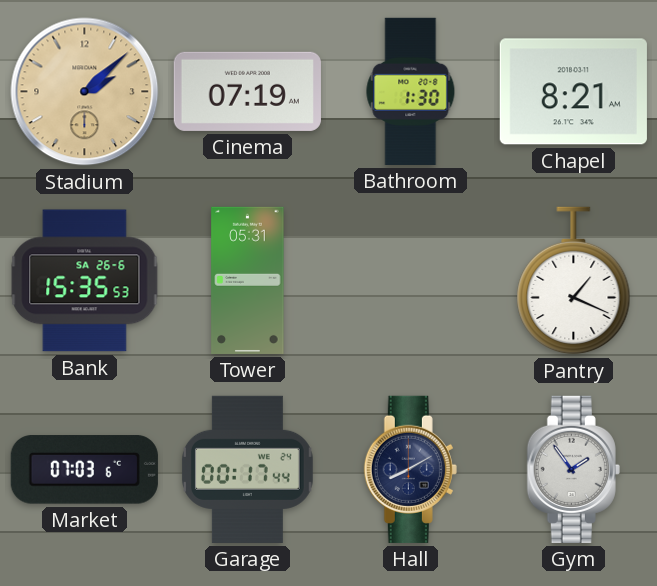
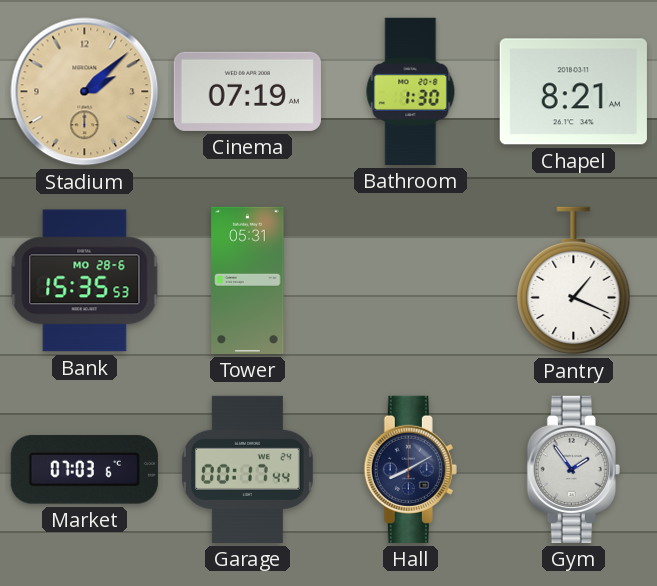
Bank date: SA 26-6 -> MO 28-6
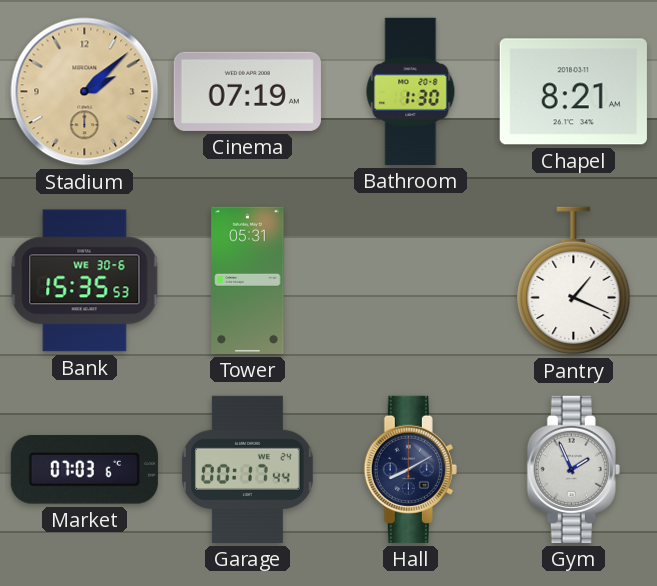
Bank date: MO 28-6 -> WE 30-6
Gym: 1:54 -> 1:56
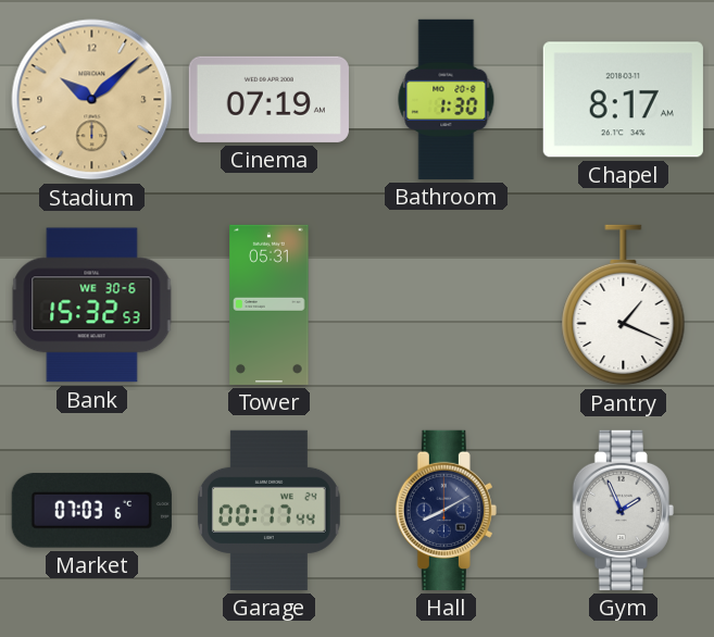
Stadium: 2:08 -> 10:08
Chapel: 8:21 -> 8:17
Bank: 15:35 -> 15:32
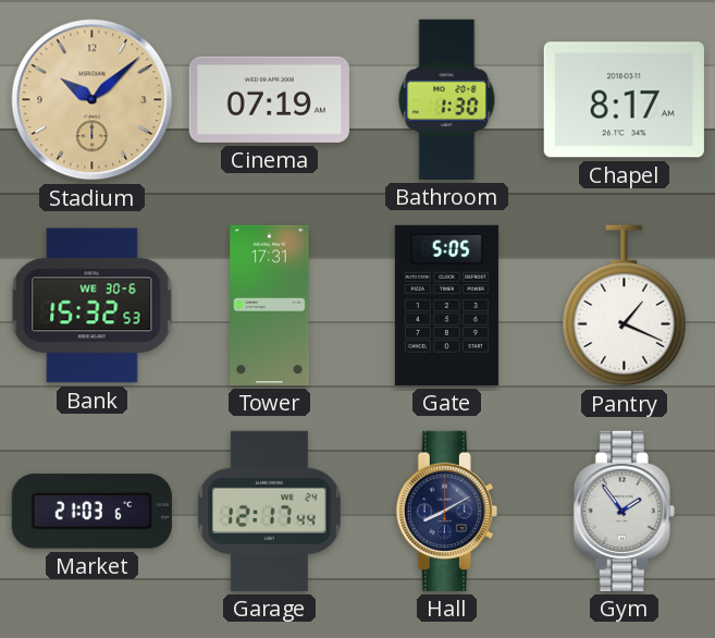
Tower: 05:31 -> 17:31
Gate: none -> 5:05
Market: 07:03 -> 21:03
Garage: 00:17 -> 12:17
Gym: 1:56 -> 1:54
